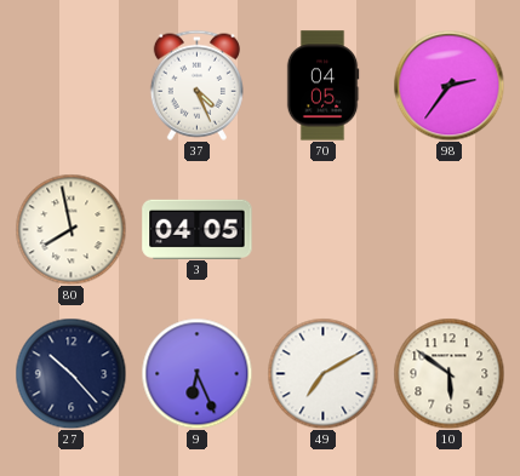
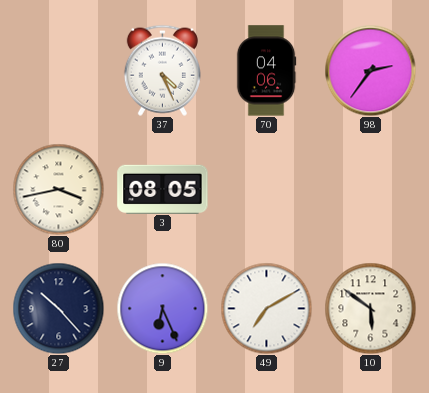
70: 04:05 -> 04:06
80: 7:58 -> 3:43
3: 04:05 -> 08:05
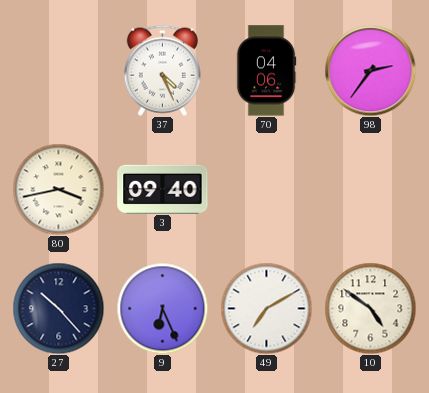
3: 08:05 -> 09:40
10: 5:51 -> 4:51
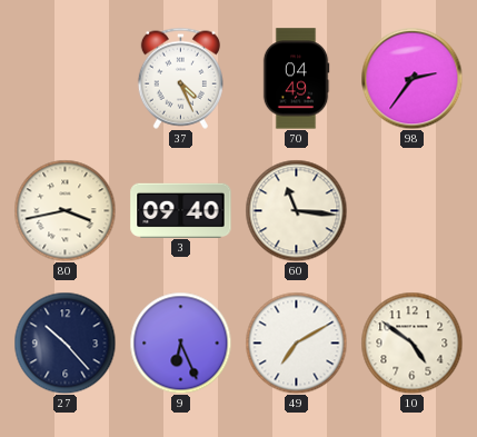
70: 04:06 -> 04:49
60: none -> 11:16
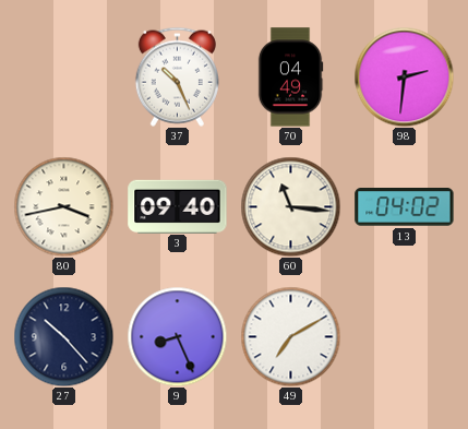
37: 4:26 -> 10:26
98: 2:36 -> 2:31
13: none -> 04:02
9: 6:26 -> 8:26
10: 4:51 -> none
